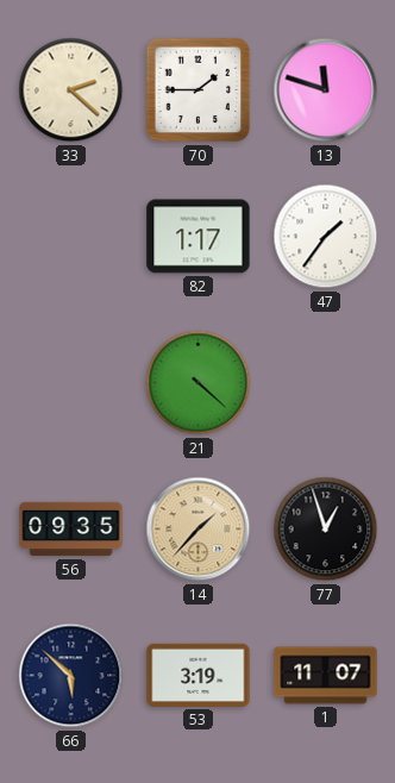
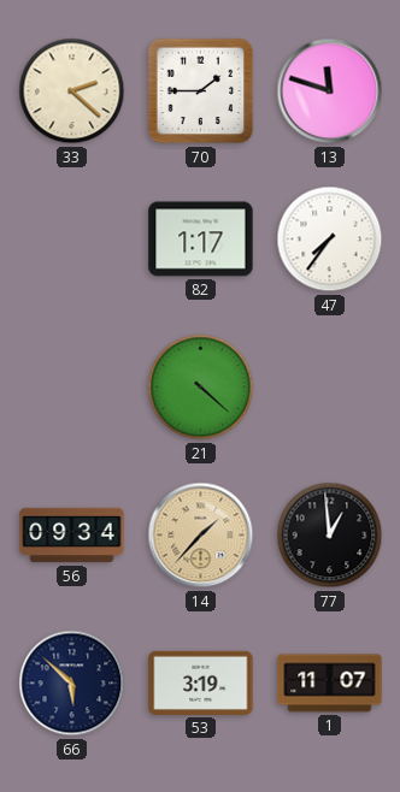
47: 1:36 -> 7:36
56: 09:35 -> 09:34
77: 12:57 -> 12:59
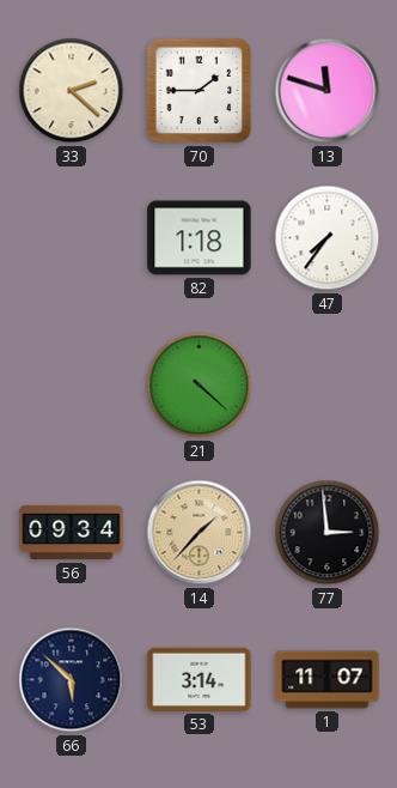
82: 1:17 -> 1:18
77: 12:59 -> 2:59
53: 3:19 -> 3:14
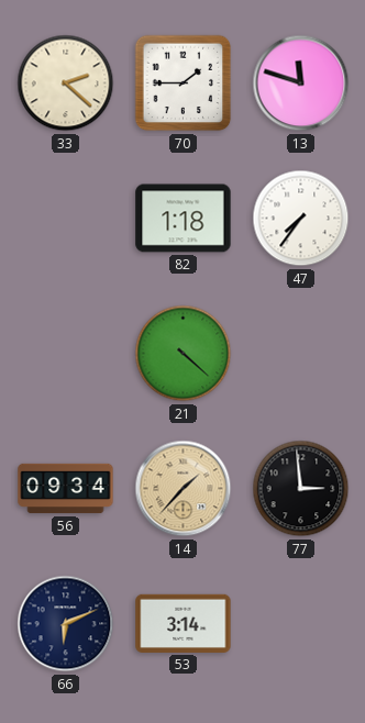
66: 5:52 -> 6:11
1: 11:07 -> none
